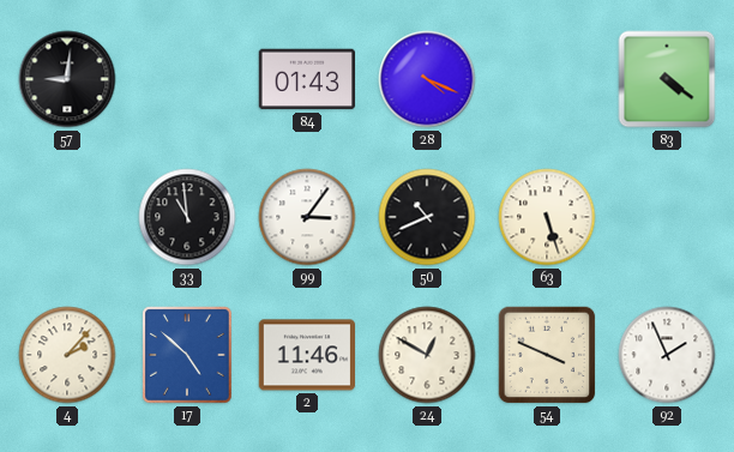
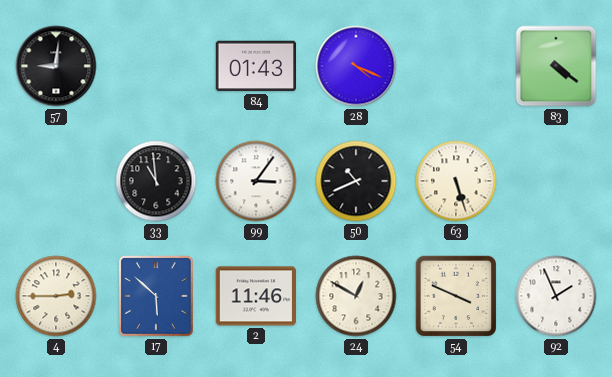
4: 2:07 -> 2:45
17: 4:52 -> 5:52
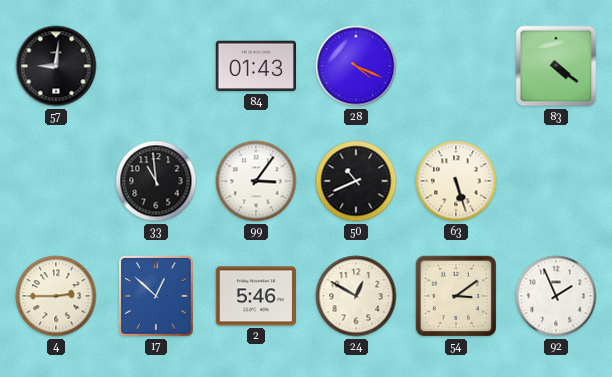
17: 5:52 -> 12:52
2: 11:46 -> 5:46
54: 3:49 -> 3:09
